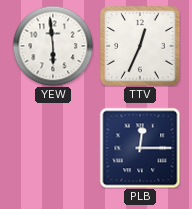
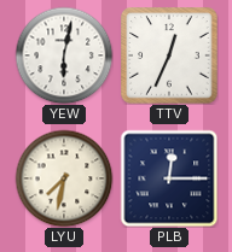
YEW: 5:59 -> 6:02
LYU: none -> 7:32
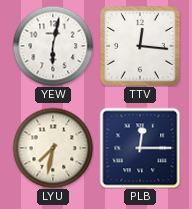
TTV: 12:34 -> 12:16
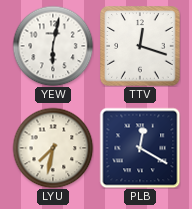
TTV: 12:16 -> 12:18
PLB: 12:15 -> 12:20
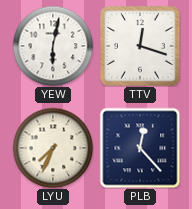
LYU: 7:32 -> 7:34
PLB: 12:20 -> 12:23
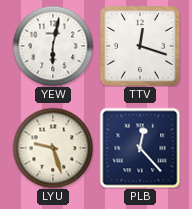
LYU: 7:34 -> 9:27
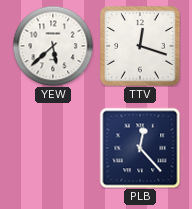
YEW: 6:02 -> 5:38
LYU: 9:27 -> none
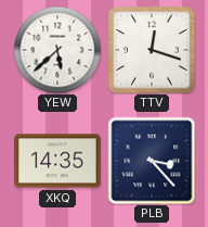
XKQ: none -> 14:35
PLB: 12:23 -> 3:23
